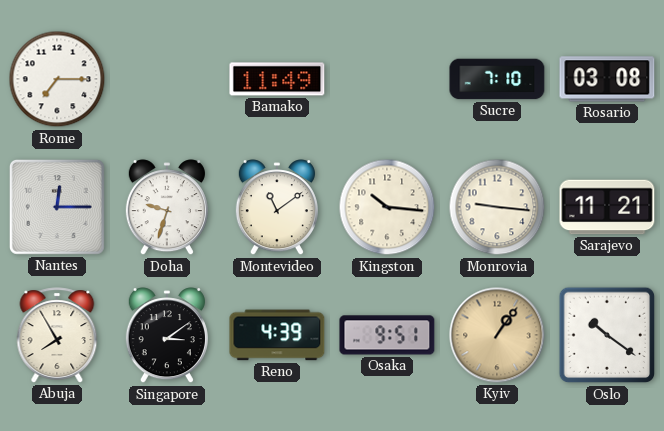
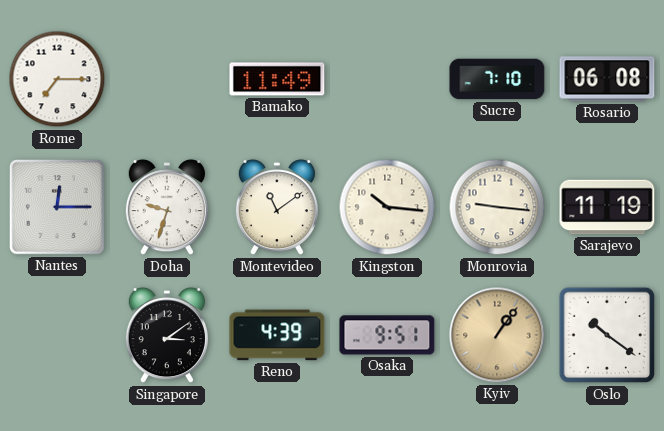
Rosario: 03:08 -> 06:08
Sarajevo: 11:21 -> 11:19
Abuja: 7:55 -> none
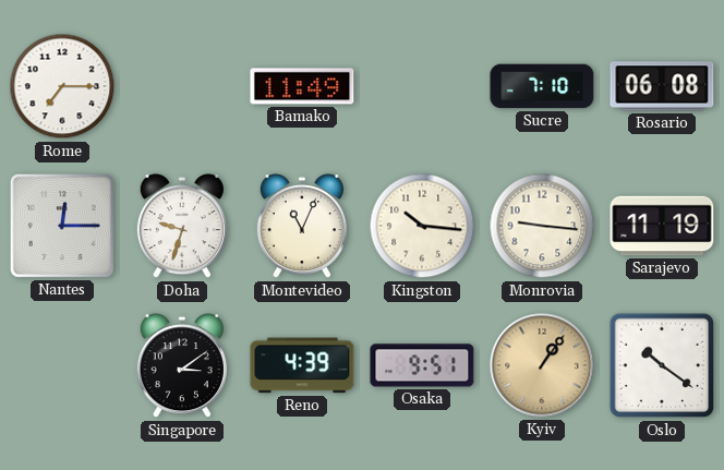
Montevideo: 11:09 -> 11:04
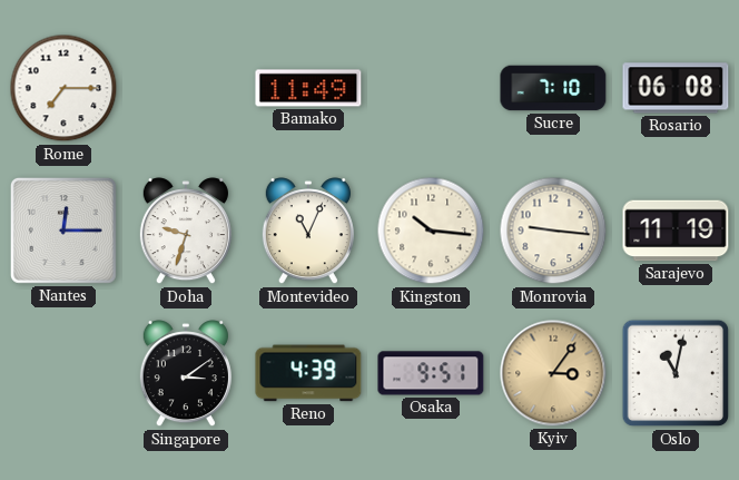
Kyiv: 1:06 -> 3:06
Oslo: 10:21 -> 11:02
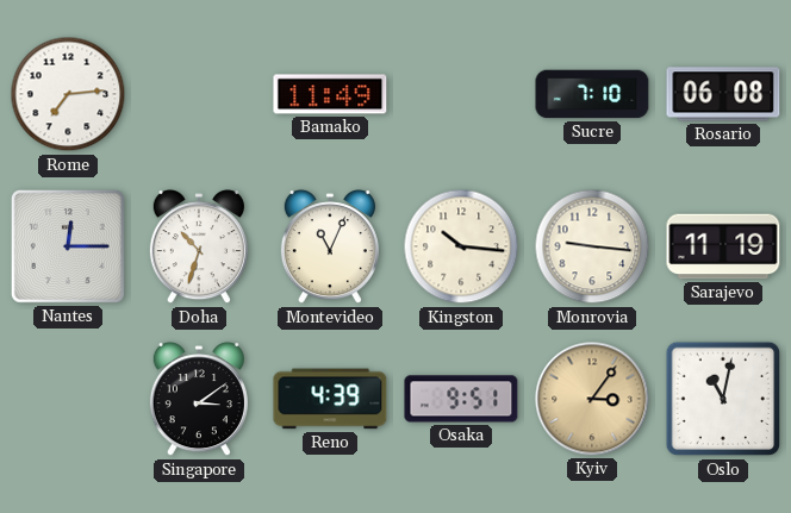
Rome: 7:15 -> 7:14
Doha: 9:33 -> 10:33
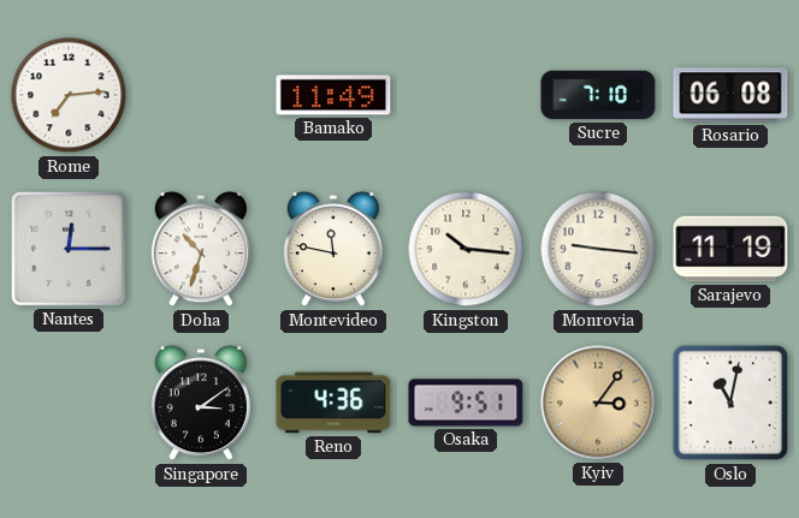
Montevideo: 11:04 -> 11:47
Reno: 4:39 -> 4:36
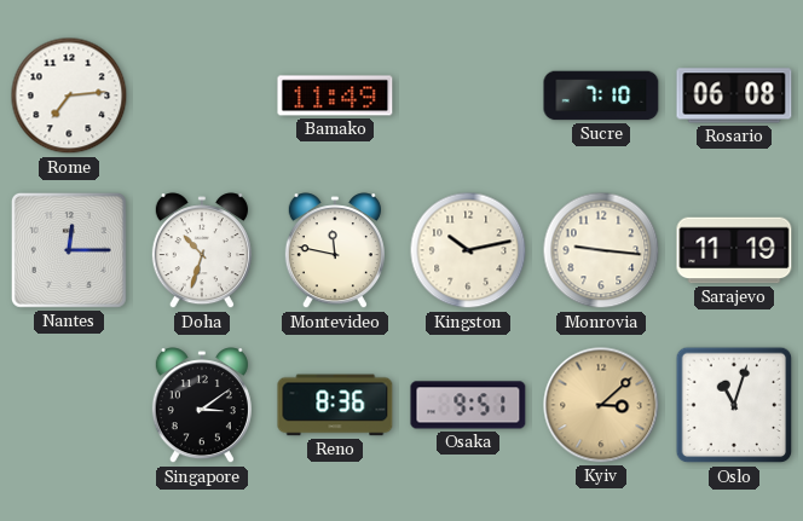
Kingston: 10:16 -> 10:13
Reno: 4:36 -> 8:36
Kyiv: 3:06 -> 3:08
Oslo: 11:02 -> 11:03
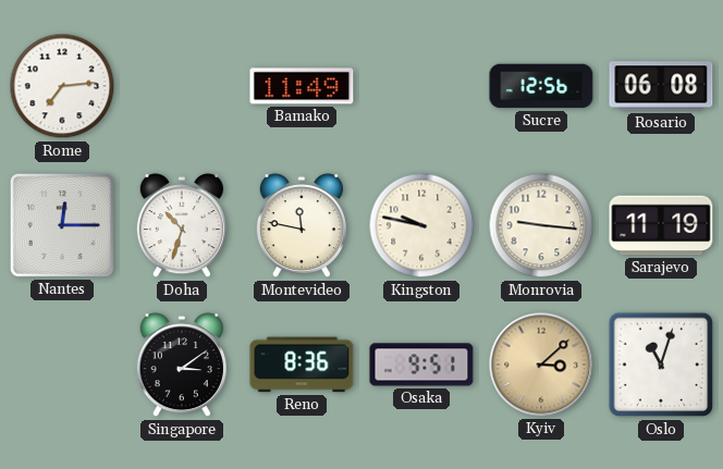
Sucre: 7:10 -> 12:56
Kingston: 10:13 -> 9:47
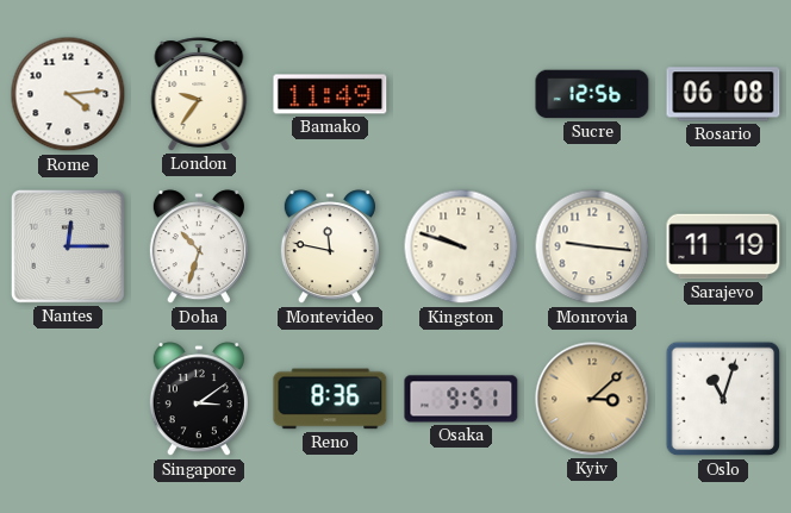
Rome: 7:14 -> 4:14
London: none -> 9:36
Kingston: 9:47 -> 9:48
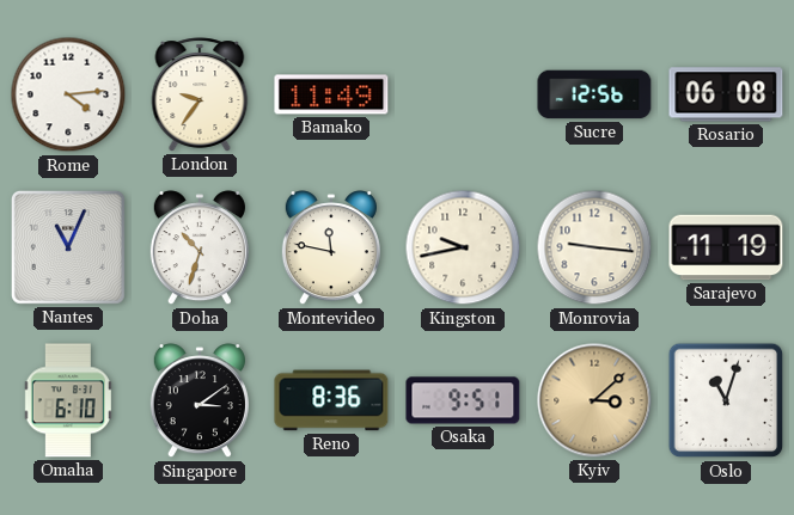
Nantes: 12:15 -> 11:04
Kingston: 9:48 -> 9:43
Omaha: none -> 6:10
